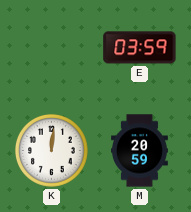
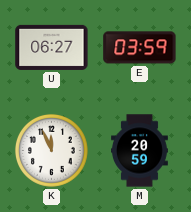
U: none -> 06:27
K: 12:01 -> 11:56
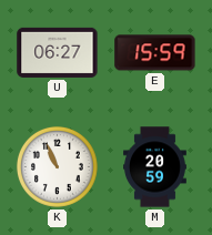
E: 03:59 -> 15:59
K: 11:56 -> 10:56
